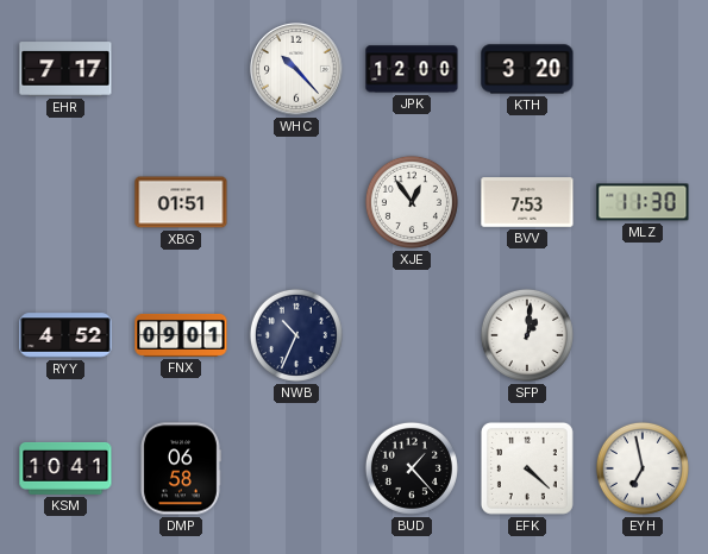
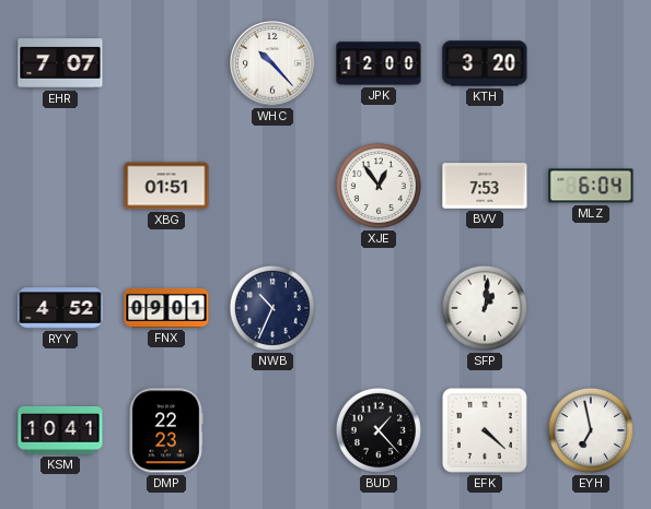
EHR: 7:17 -> 7:07
MLZ: 11:30 -> 6:04
DMP: 06:58 -> 22:23
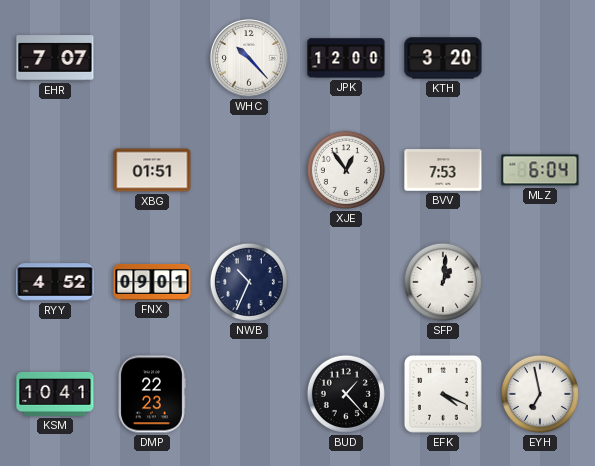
EFK: 4:22 -> 4:19
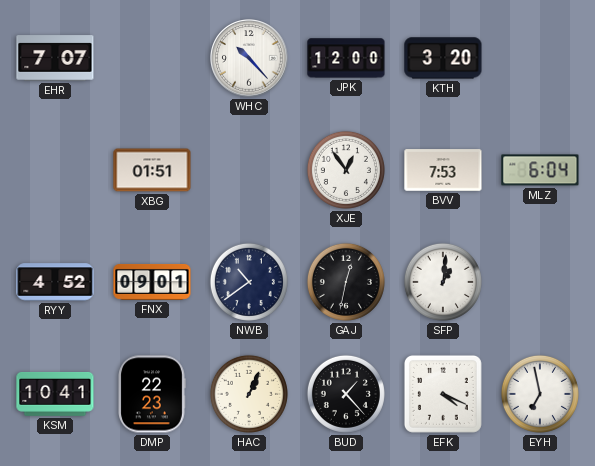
NWB: 10:34 -> 10:39
GAJ: none -> 12:32
HAC: none -> 1:04
